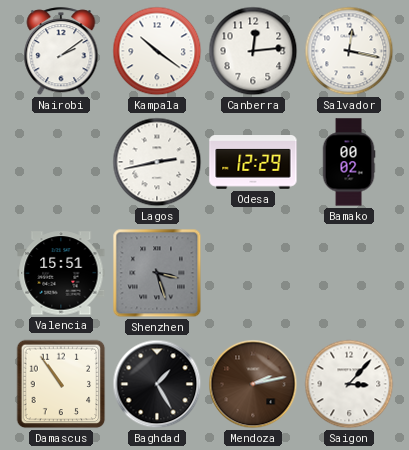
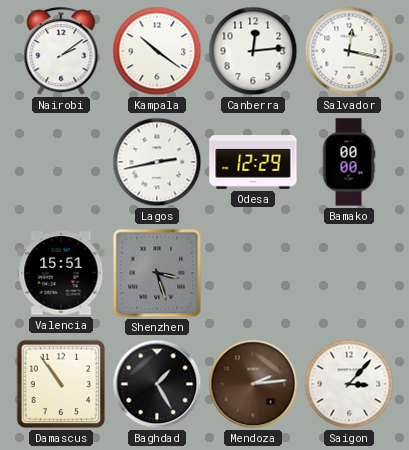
Bamako: 00:02 -> 00:00
Mendoza: 2:13 -> 2:14
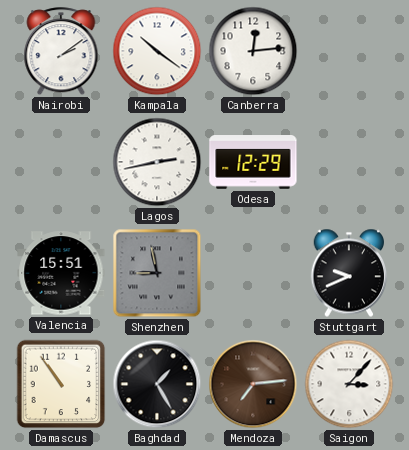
Salvador: 12:17 -> none
Bamako: 00:00 -> none
Shenzhen: 3:27 -> 8:58
Stuttgart: none -> 9:41
Mendoza: 2:14 -> 7:14
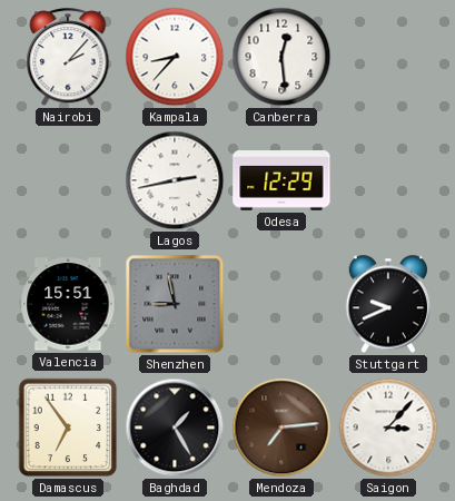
Nairobi: 2:09 -> 2:07
Kampala: 10:21 -> 8:37
Canberra: 12:14 -> 12:29
Damascus: 10:54 -> 6:54
